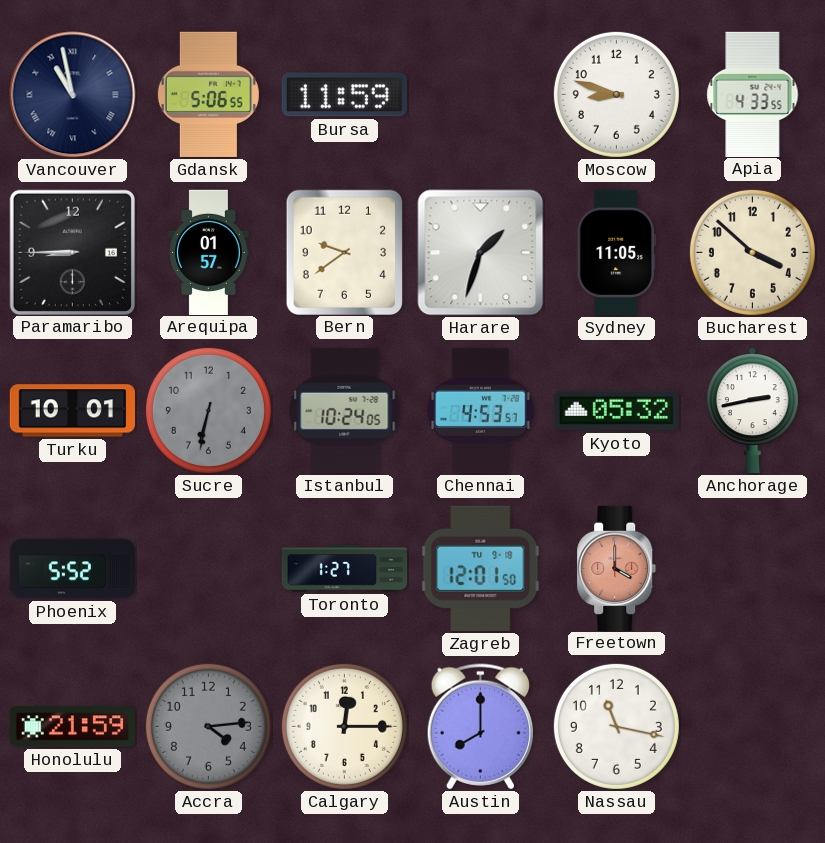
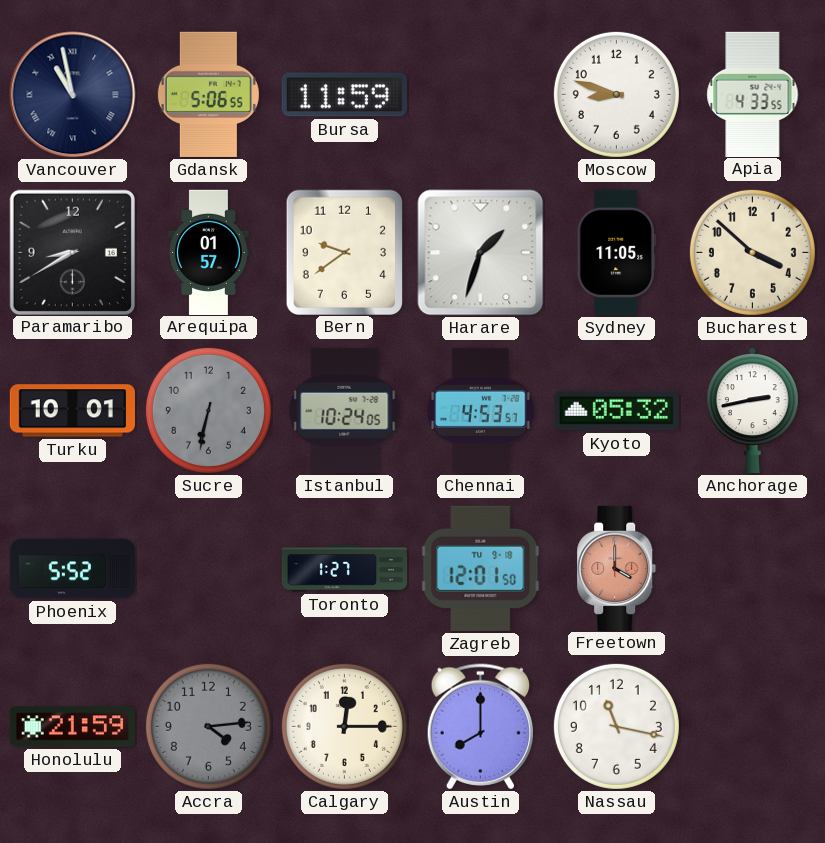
Paramaribo: 8:45 -> 8:40
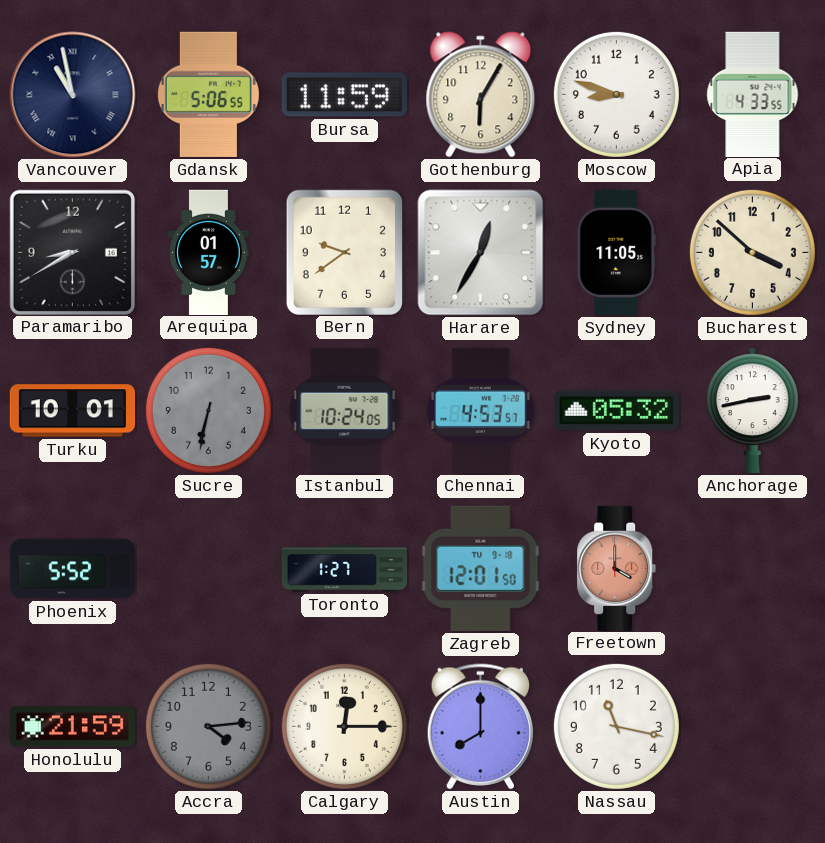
Gothenburg: none -> 6:05
Harare: 1:33 -> 12:35
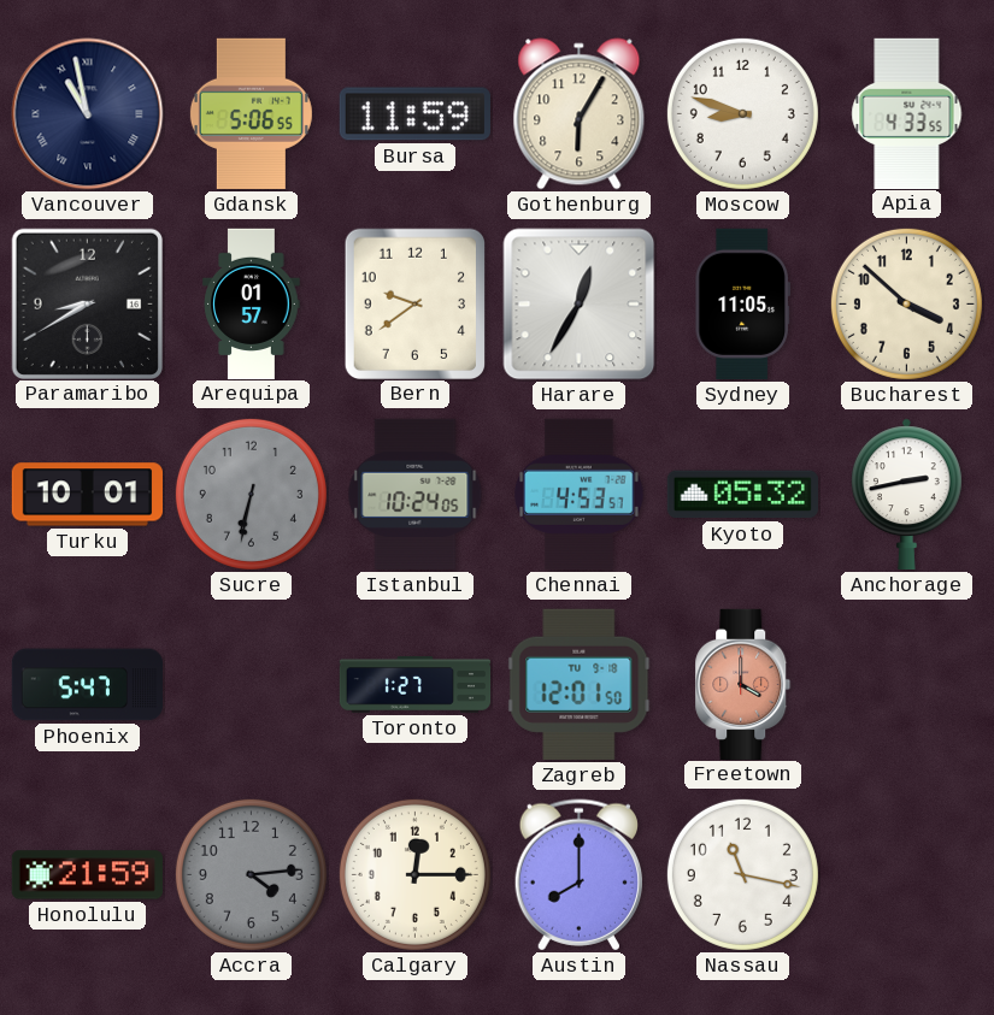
Phoenix: 5:52 -> 5:47
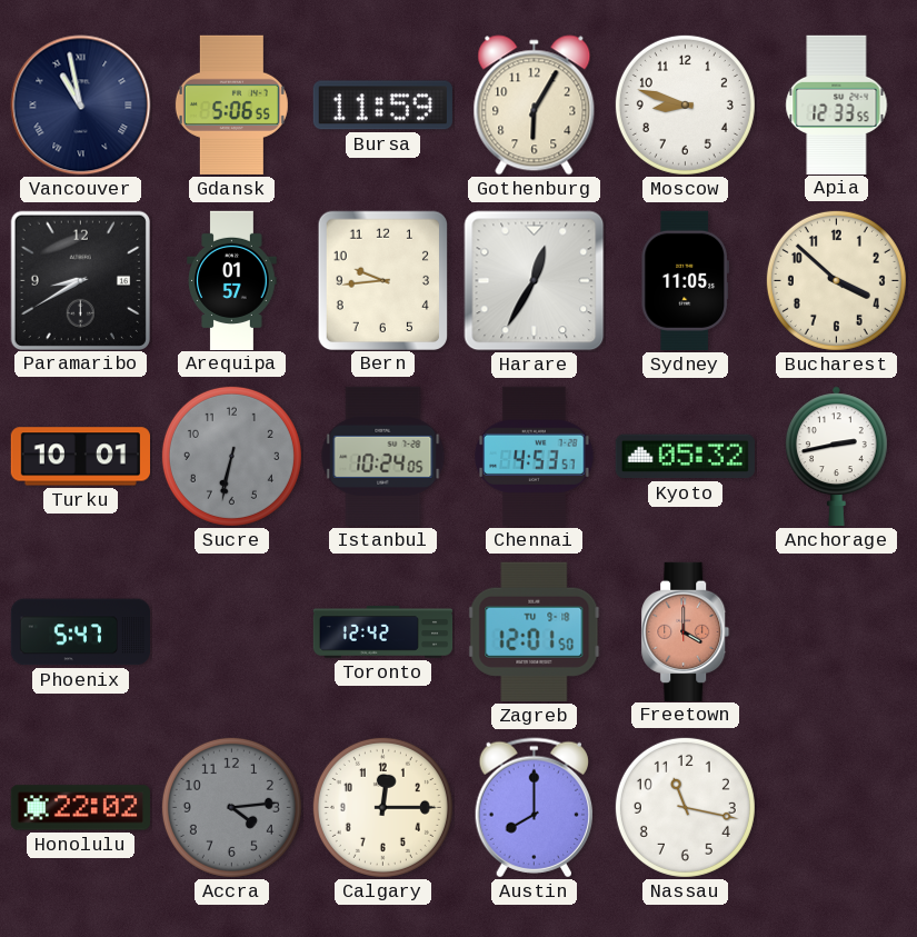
Apia: 4:33 -> 12:33
Bern: 9:39 -> 9:44
Toronto: 1:27 -> 12:42
Honolulu: 21:59 -> 22:02
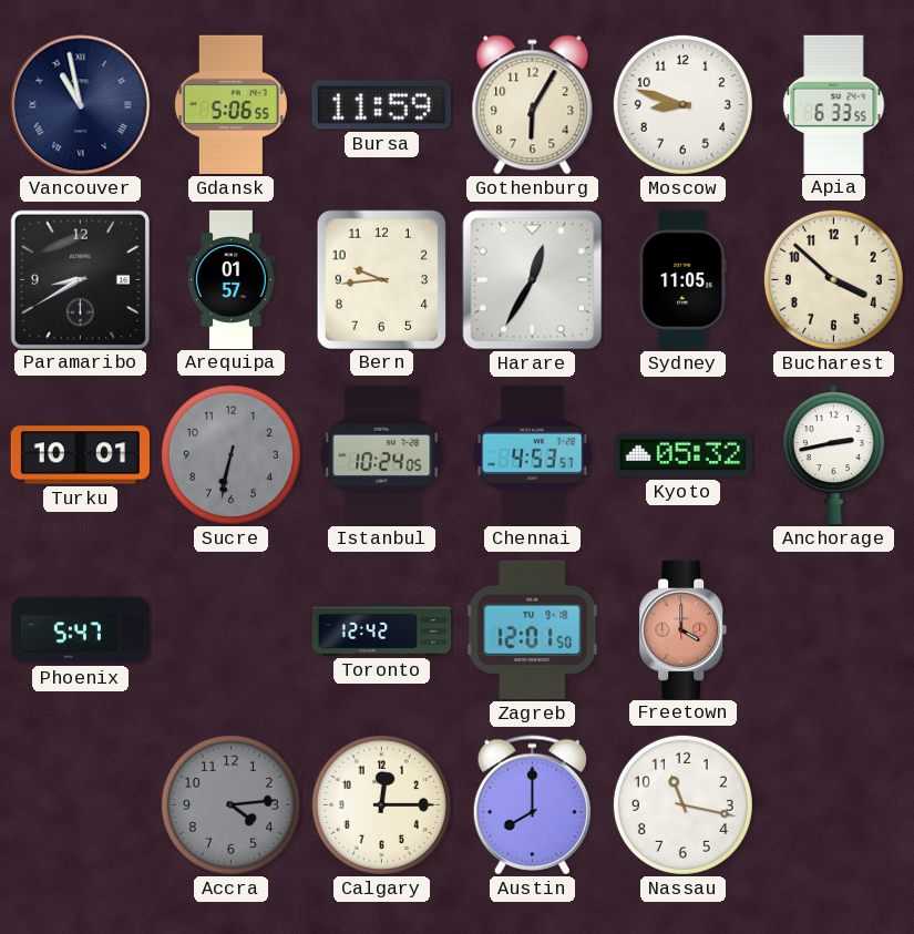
Apia: 12:33 -> 6:33
Honolulu: 22:02 -> none
